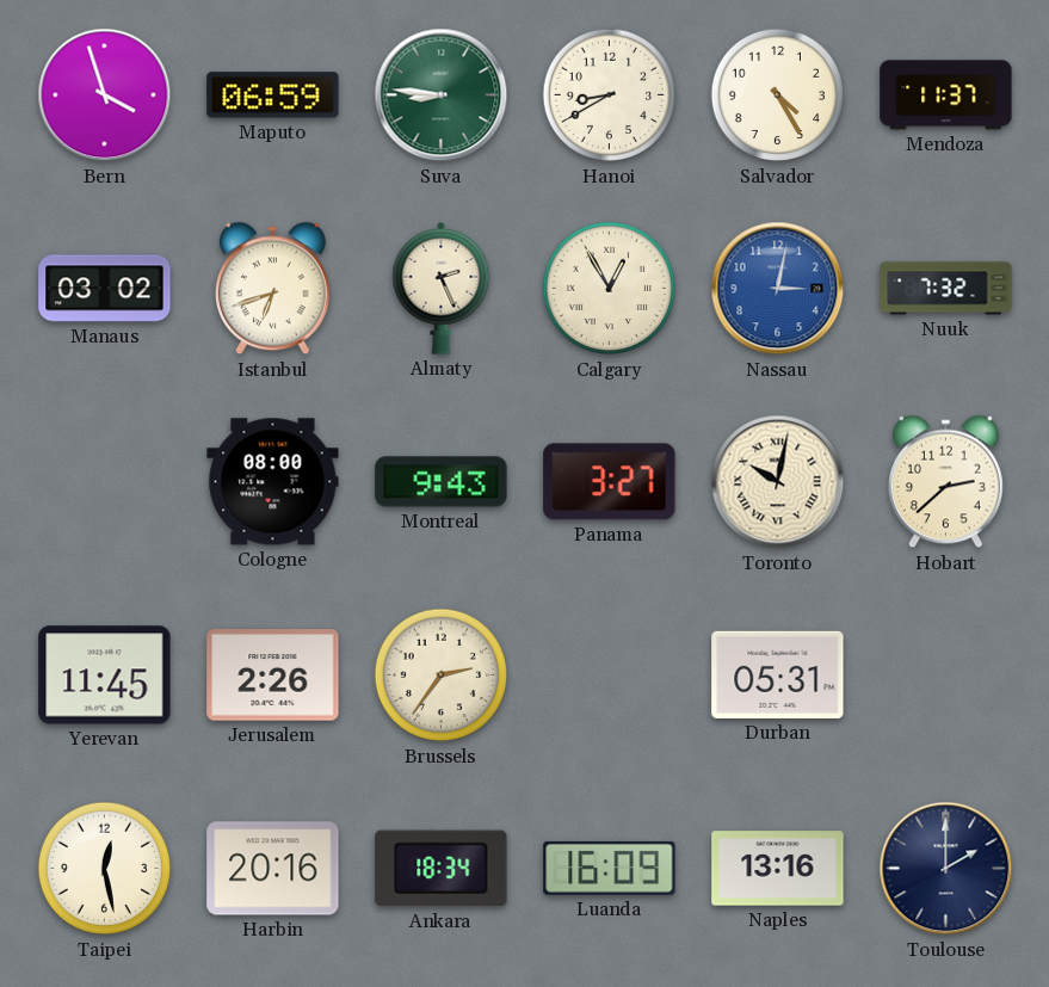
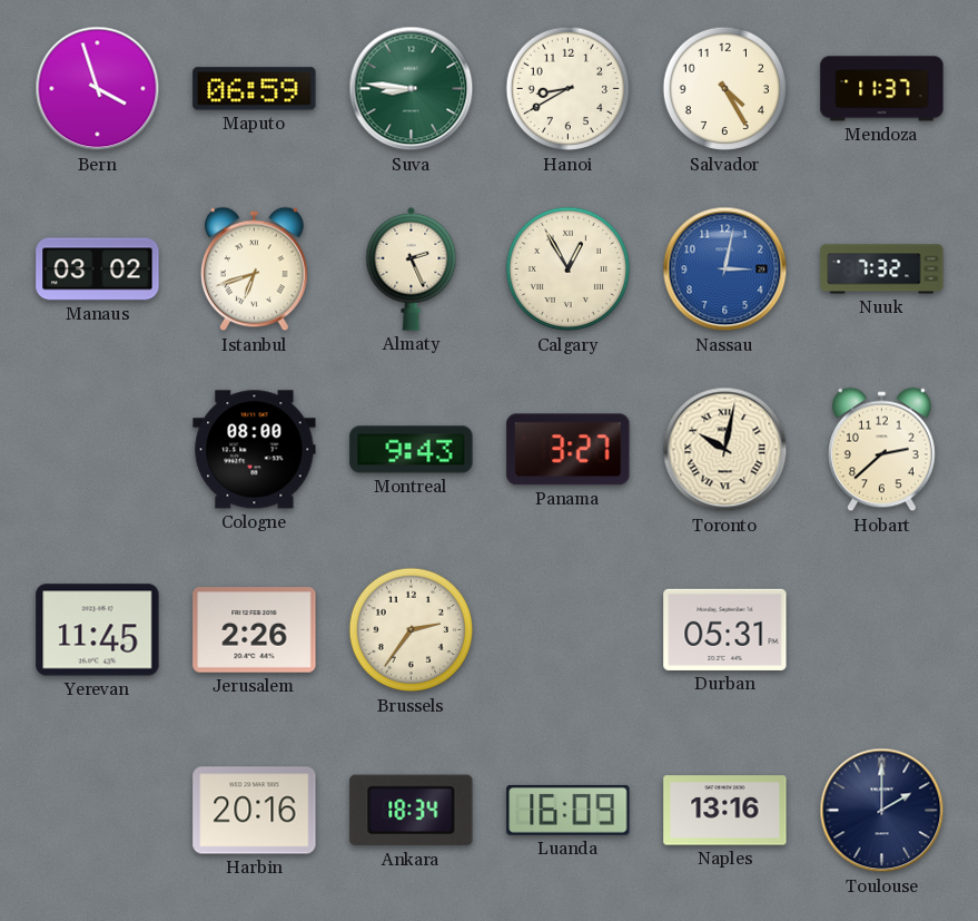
Taipei: 12:28 -> none
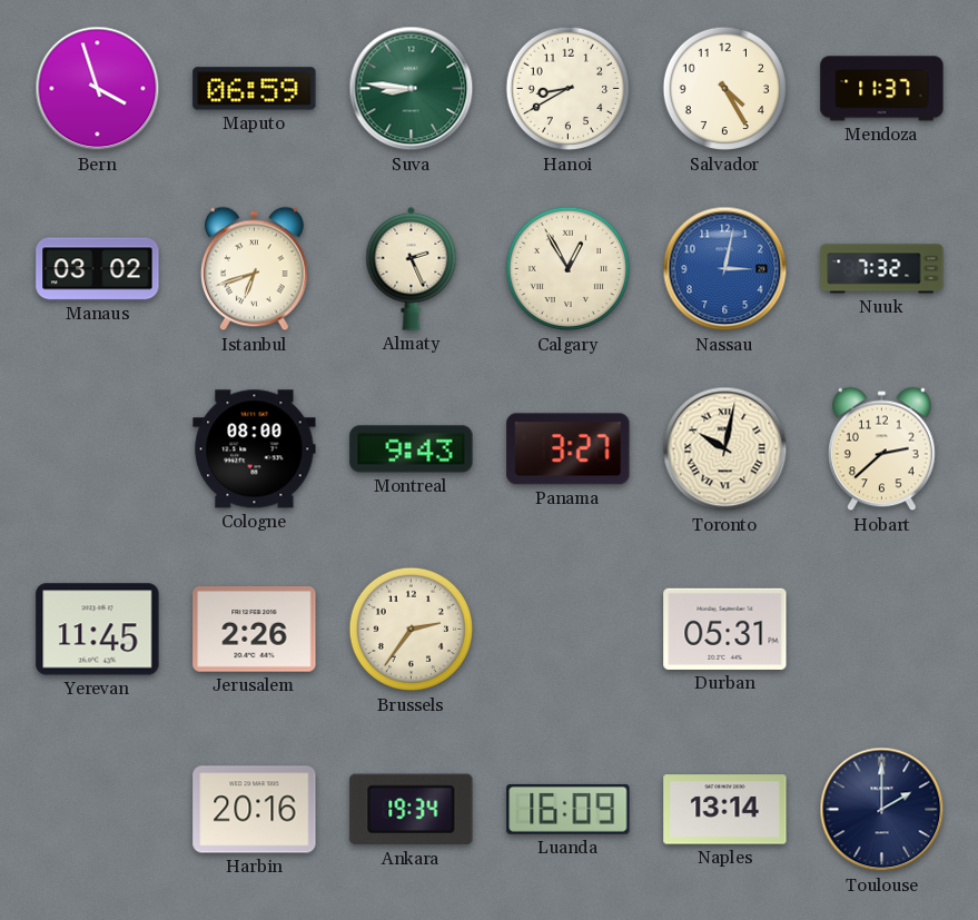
Ankara: 18:34 -> 19:34
Naples: 13:16 -> 13:14
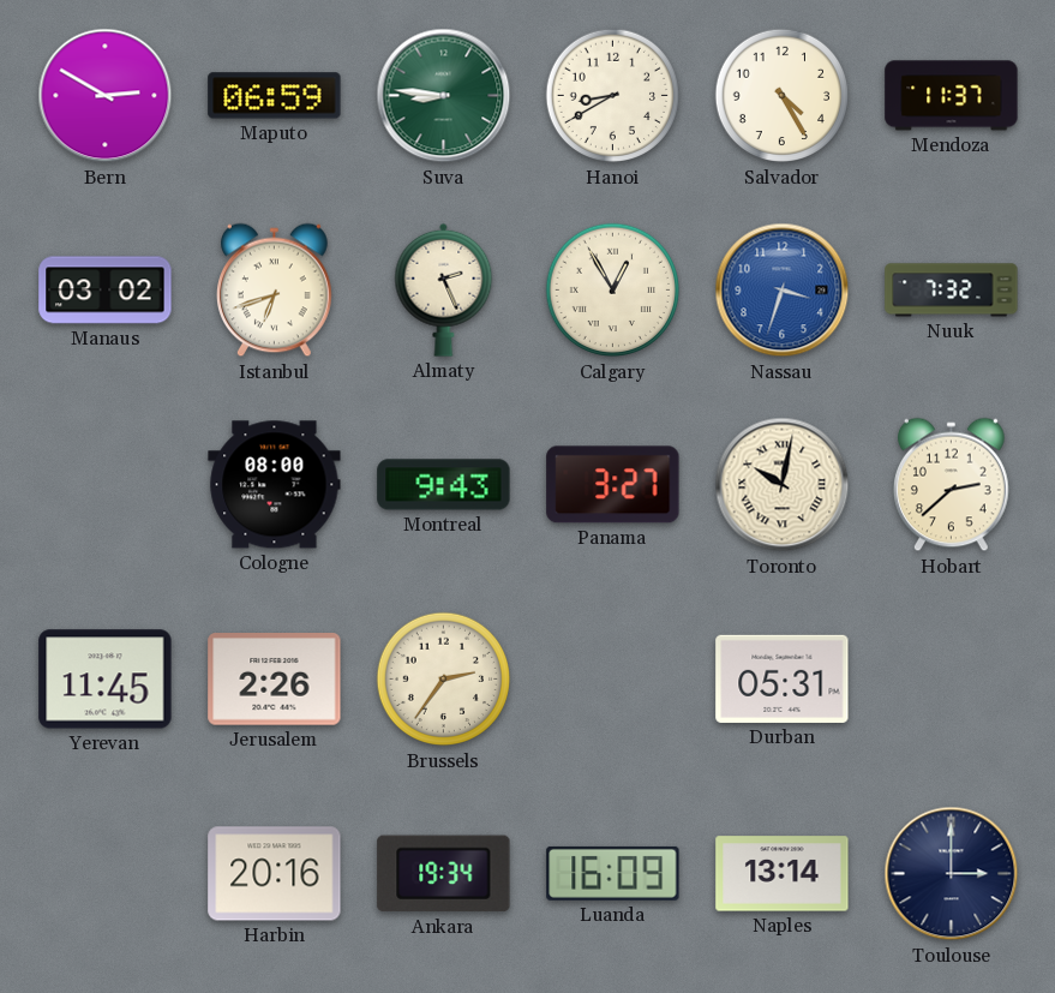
Bern: 3:57 -> 2:50
Nassau: 3:02 -> 3:33
Toulouse: 2:00 -> 3:00
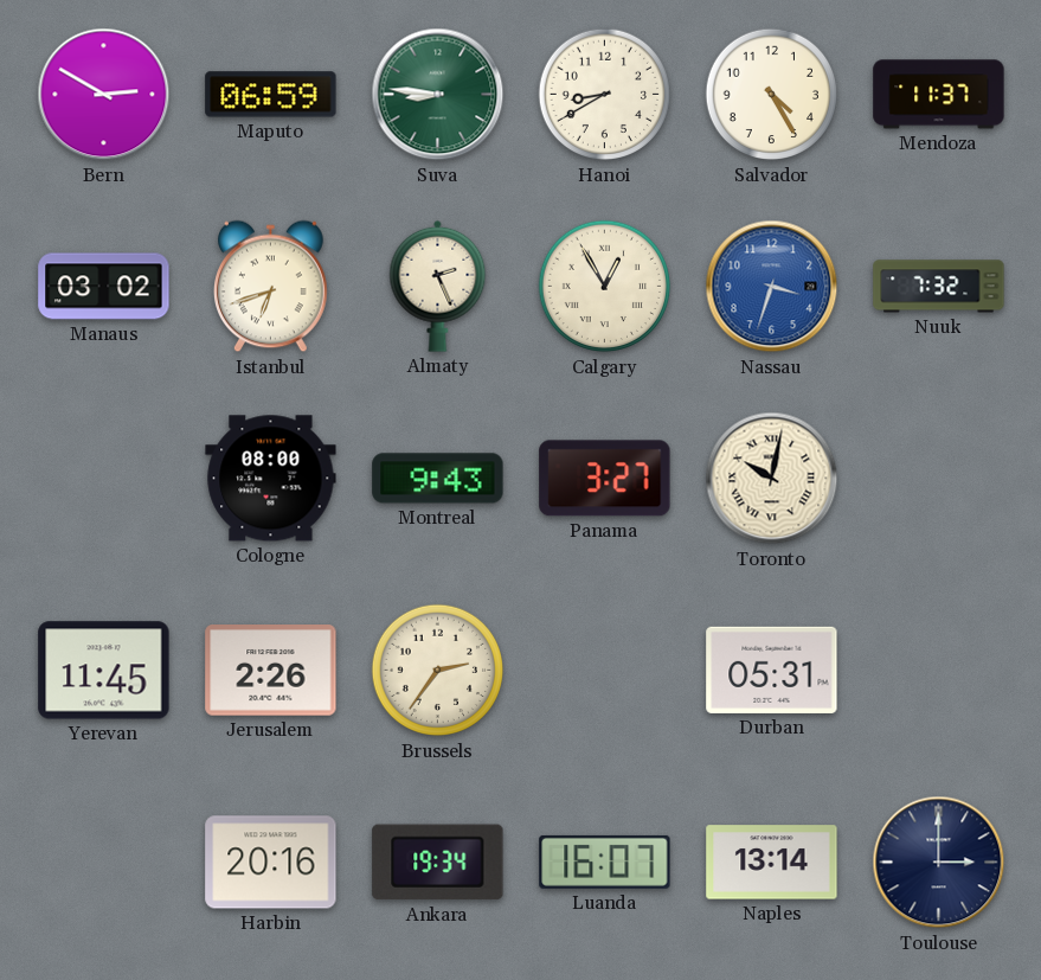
Hobart: 2:38 -> none
Luanda: 16:09 -> 16:07
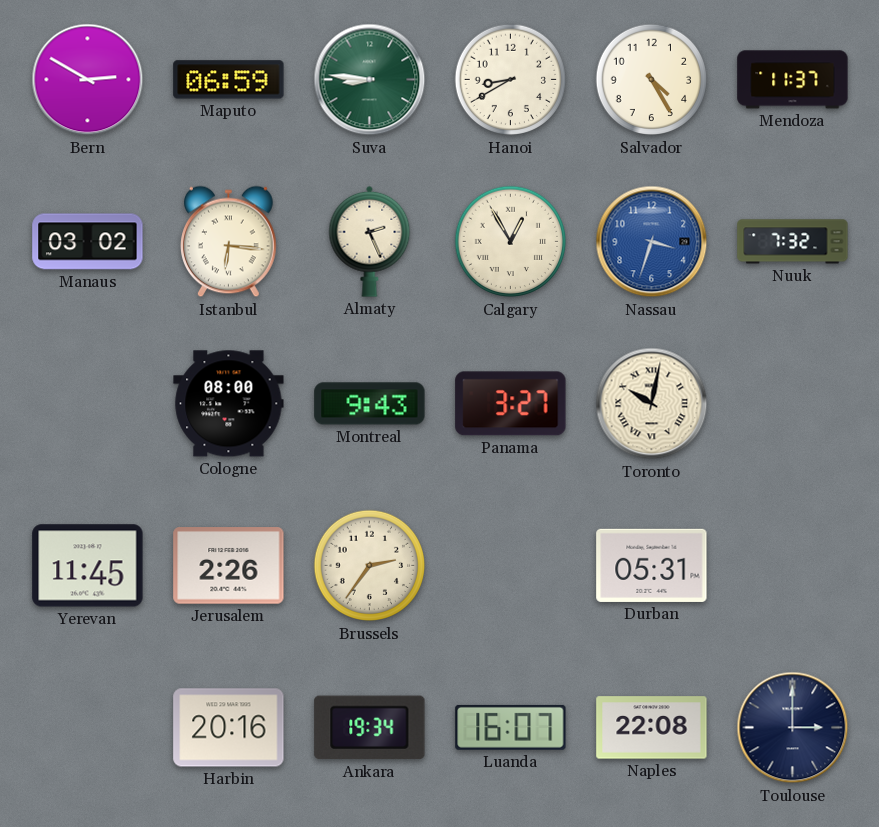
Istanbul: 6:42 -> 6:16
Naples: 13:14 -> 22:08
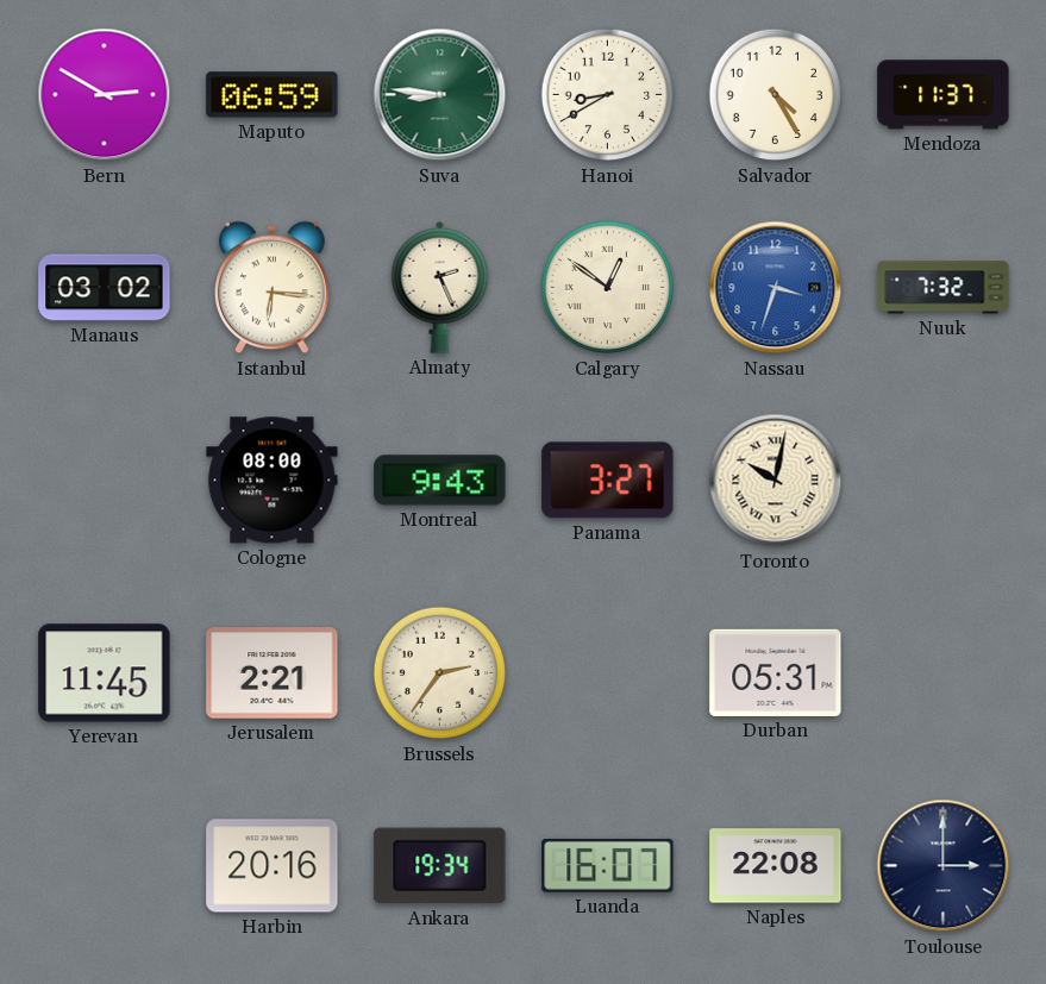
Calgary: 12:55 -> 12:51
Jerusalem: 2:26 -> 2:21
